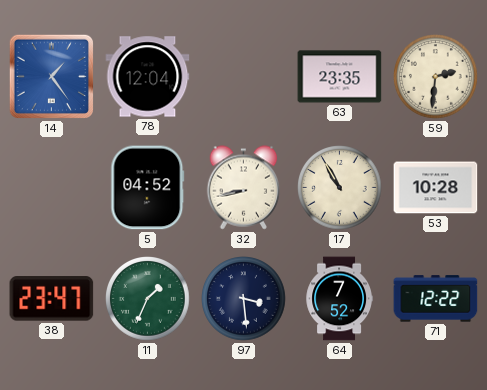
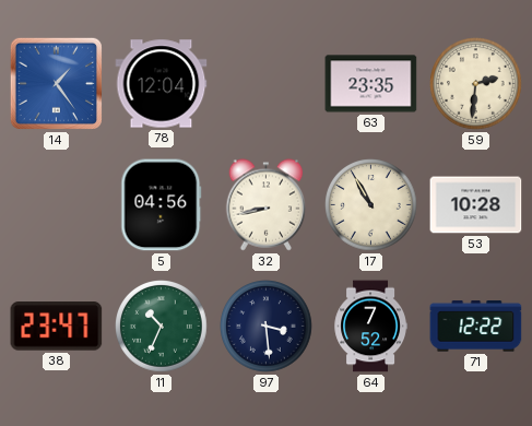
5: 04:52 -> 04:56
11: 1:34 -> 10:34
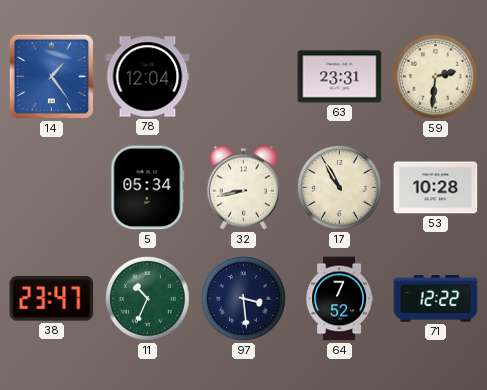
63: 23:35 -> 23:31
5: 04:56 -> 05:34
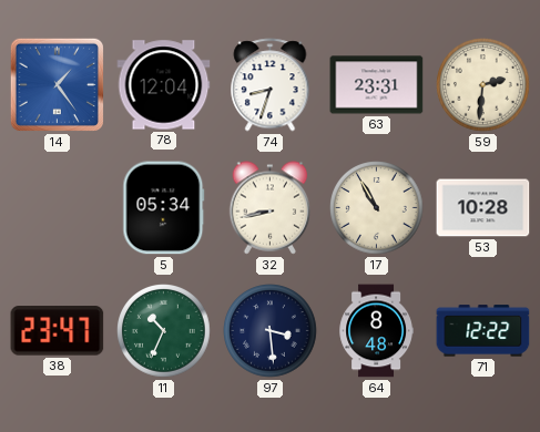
74: none -> 8:33
64: 7:52 -> 8:48
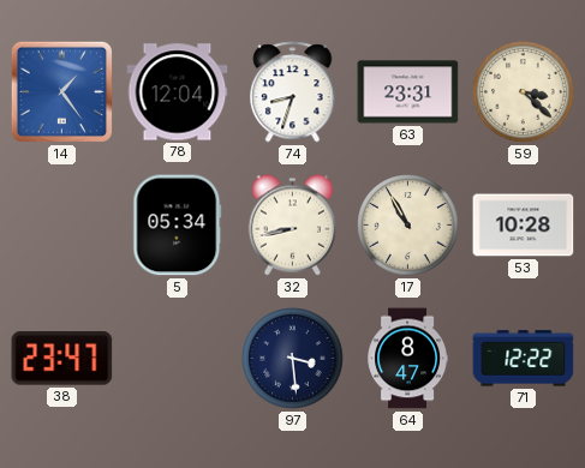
59: 2:31 -> 3:22
11: 10:34 -> none
64: 8:48 -> 8:47
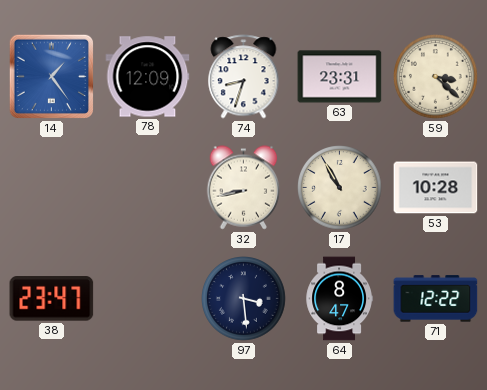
78: 12:04 -> 12:09
5: 05:34 -> none
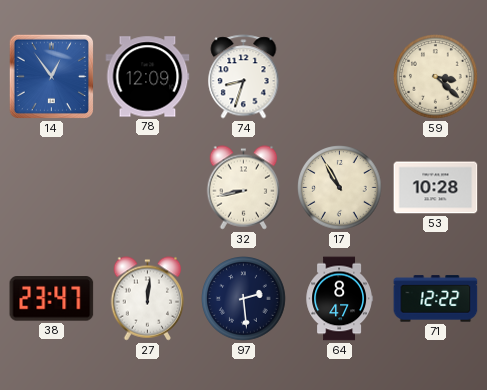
14: 1:24 -> 12:54
63: 23:31 -> none
27: none -> 12:01
97: 3:29 -> 2:29
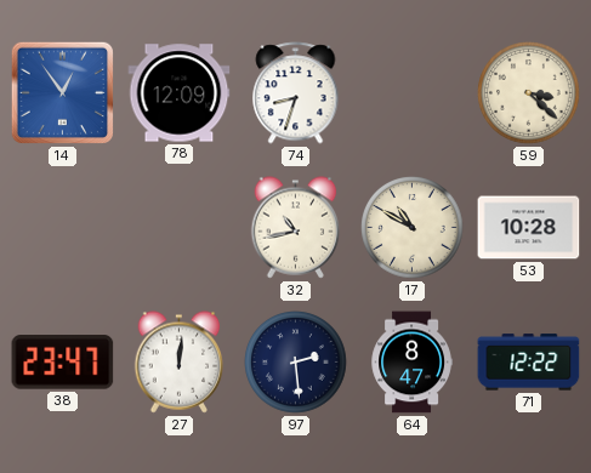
32: 8:43 -> 10:43
17: 10:55 -> 10:50
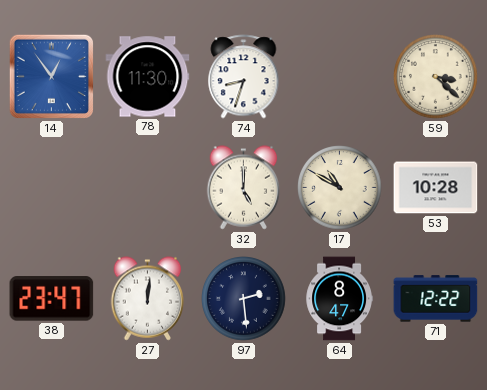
78: 12:09 -> 11:30
32: 10:43 -> 5:00
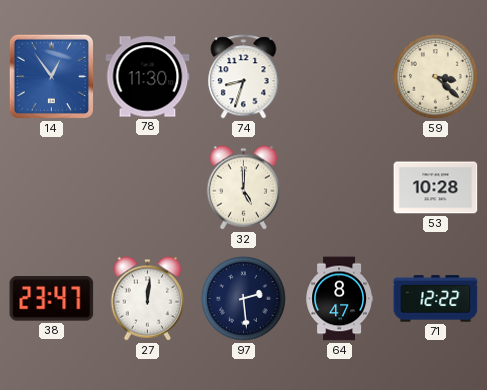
17: 10:50 -> none
